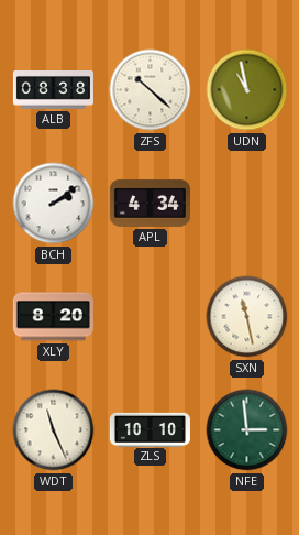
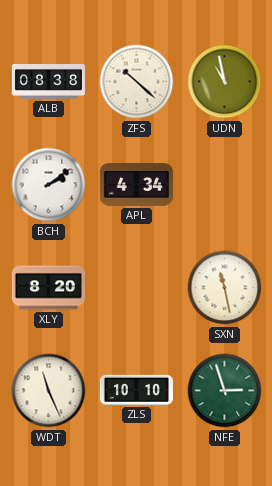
NFE: 2:59 -> 2:57
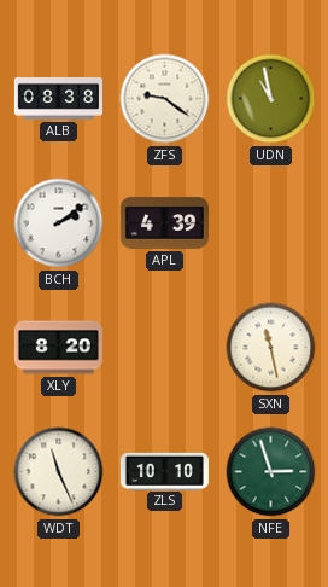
ZFS: 10:22 -> 9:21
APL: 4:34 -> 4:39
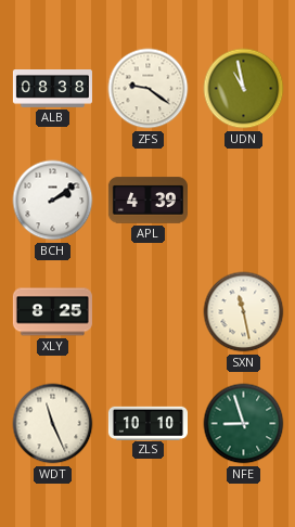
XLY: 8:20 -> 8:25
NFE: 2:57 -> 8:57
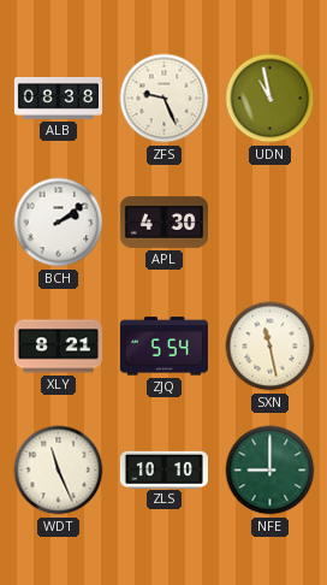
ZFS: 9:21 -> 9:26
APL: 4:39 -> 4:30
XLY: 8:25 -> 8:21
ZJQ: none -> 5:54
NFE: 8:57 -> 9:00
